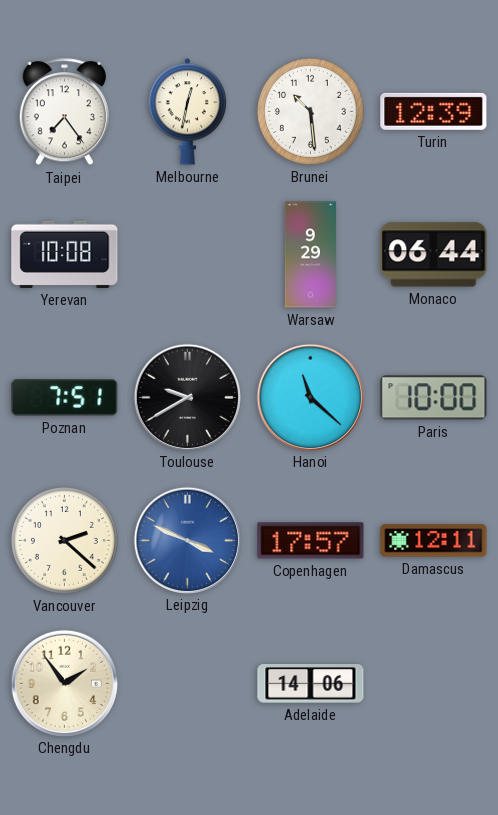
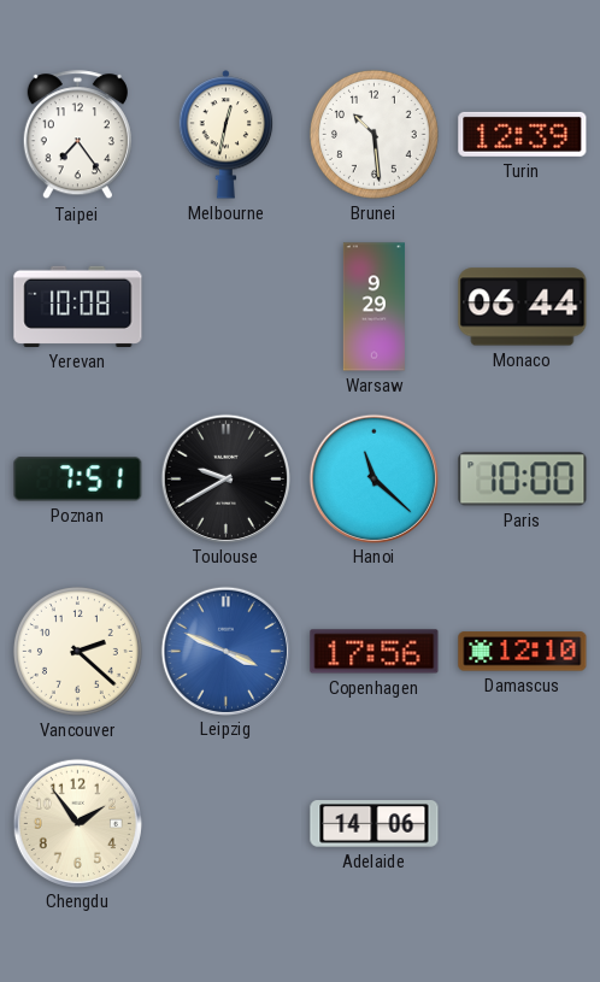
Copenhagen: 17:57 -> 17:56
Damascus: 12:11 -> 12:10
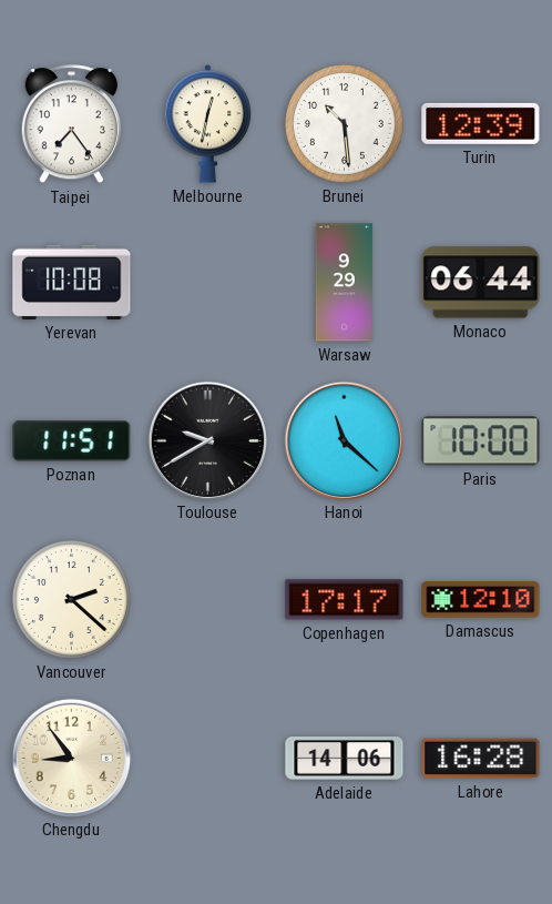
Poznan: 7:51 -> 11:51
Leipzig: 3:49 -> none
Copenhagen: 17:56 -> 17:17
Chengdu: 1:54 -> 8:54
Lahore: none -> 16:28
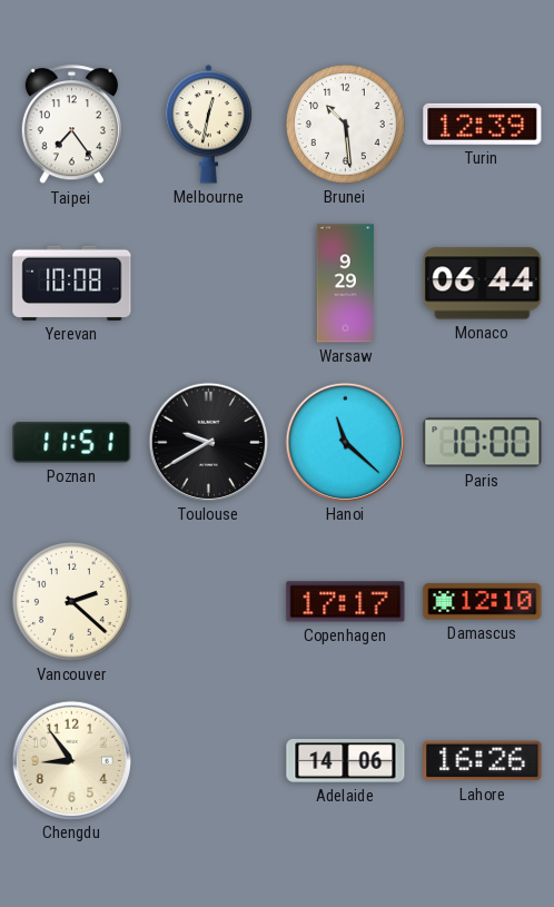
Lahore: 16:28 -> 16:26
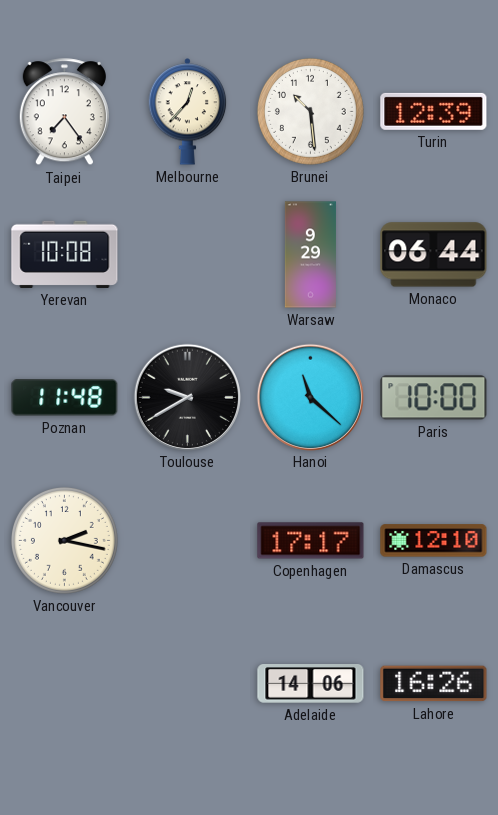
Melbourne: 12:32 -> 12:37
Poznan: 11:51 -> 11:48
Vancouver: 2:22 -> 2:17
Chengdu: 8:54 -> none
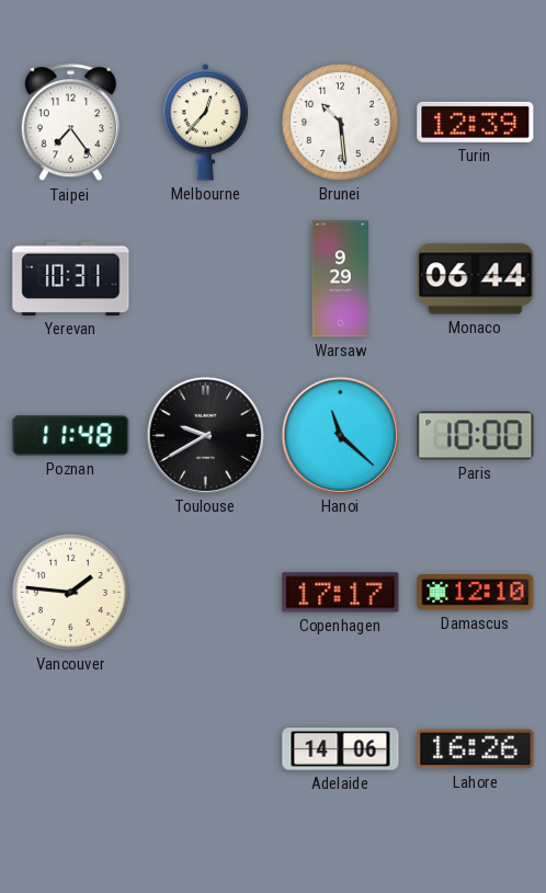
Yerevan: 10:08 -> 10:31
Vancouver: 2:17 -> 1:46
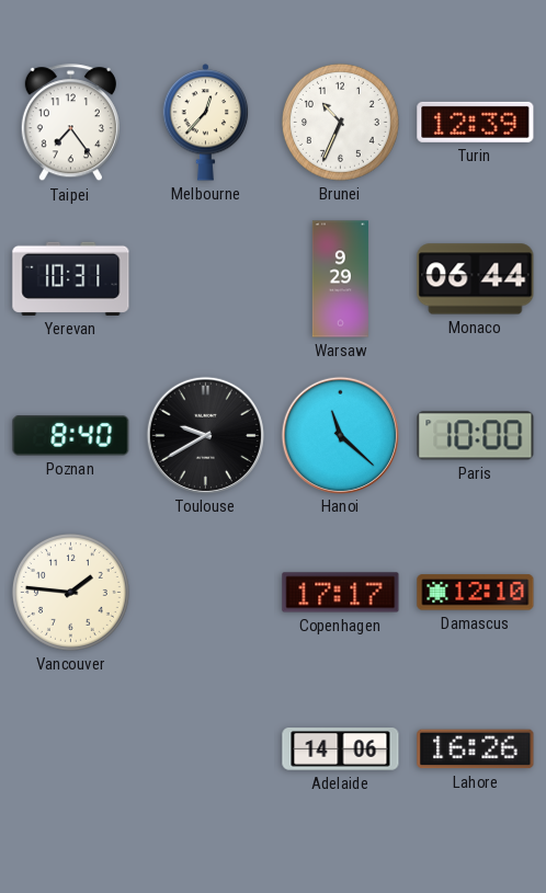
Brunei: 10:29 -> 10:34
Poznan: 11:48 -> 8:40
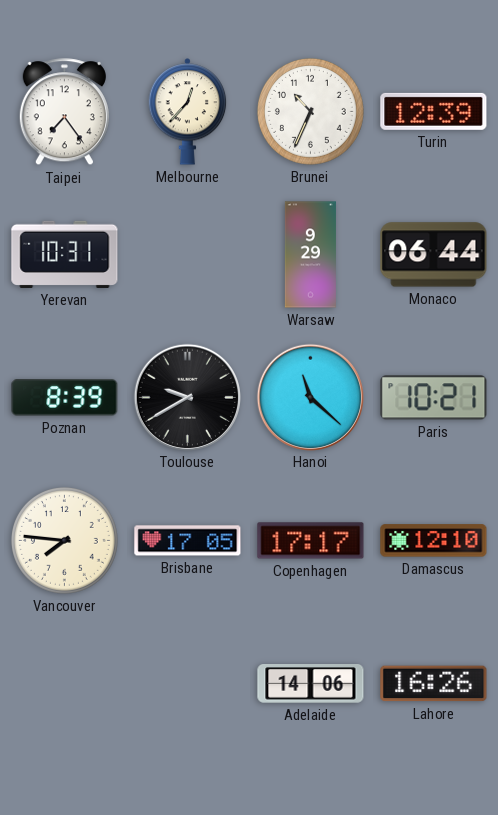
Poznan: 8:40 -> 8:39
Paris: 10:00 -> 10:21
Vancouver: 1:46 -> 7:46
Brisbane: none -> 17:05
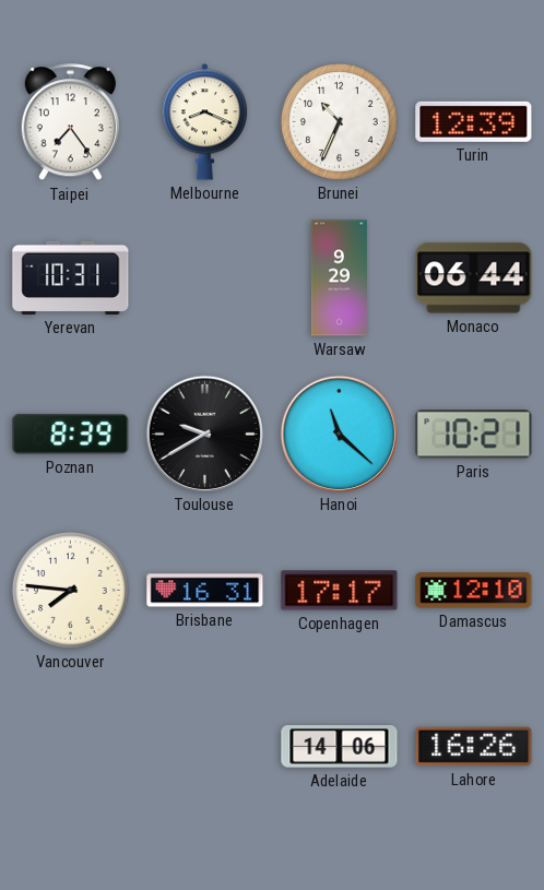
Melbourne: 12:37 -> 8:19
Brisbane: 17:05 -> 16:31
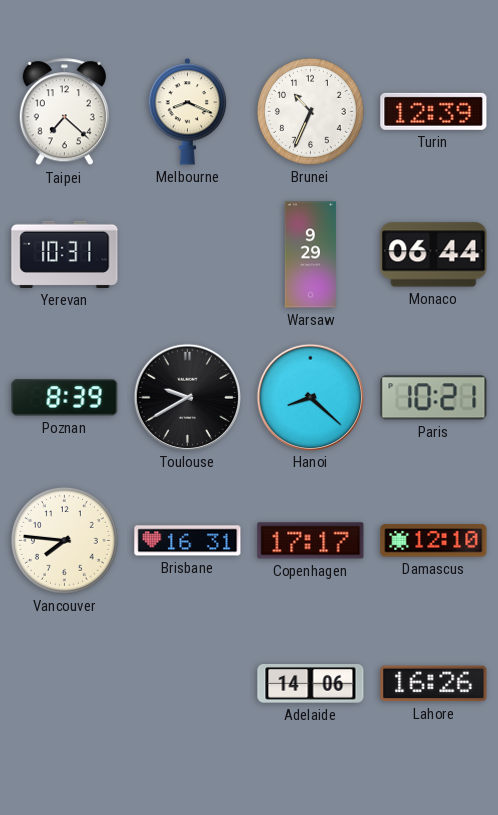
Taipei: 7:24 -> 7:22
Hanoi: 11:22 -> 8:22
